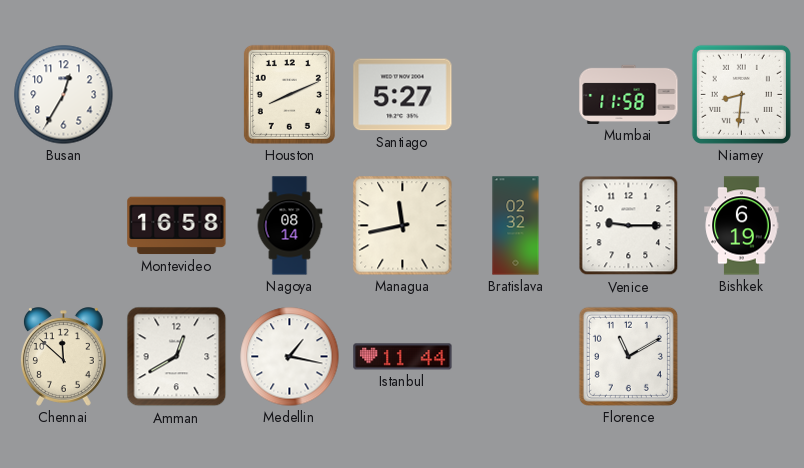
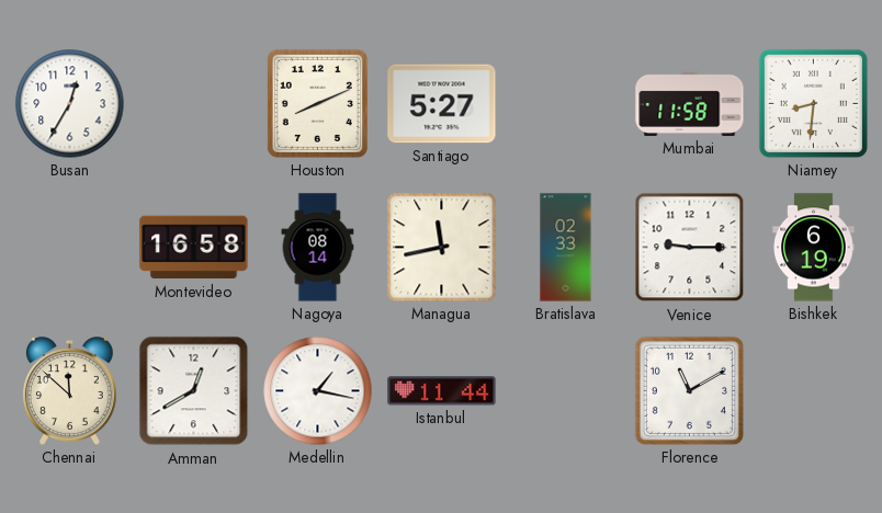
Bratislava: 02:32 -> 02:33
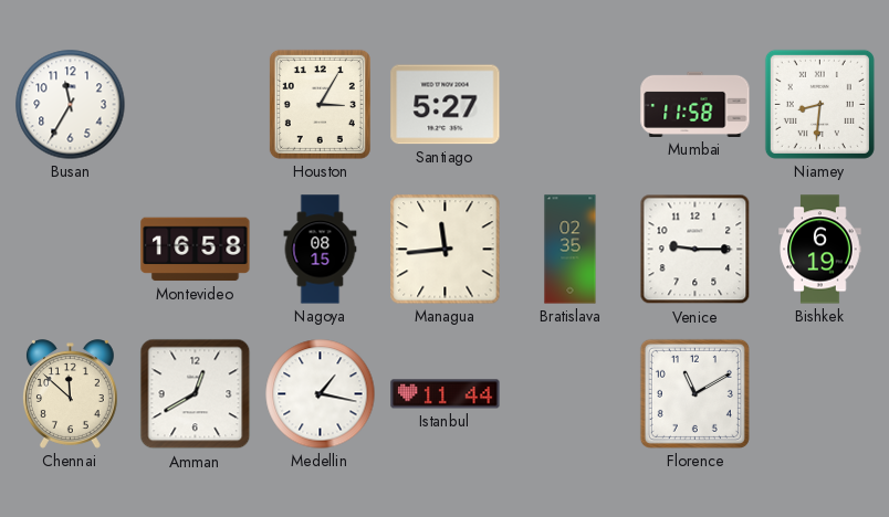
Busan: 12:35 -> 11:35
Houston: 8:11 -> 3:05
Nagoya: 08:14 -> 08:15
Managua: 11:43 -> 11:44
Bratislava: 02:33 -> 02:35
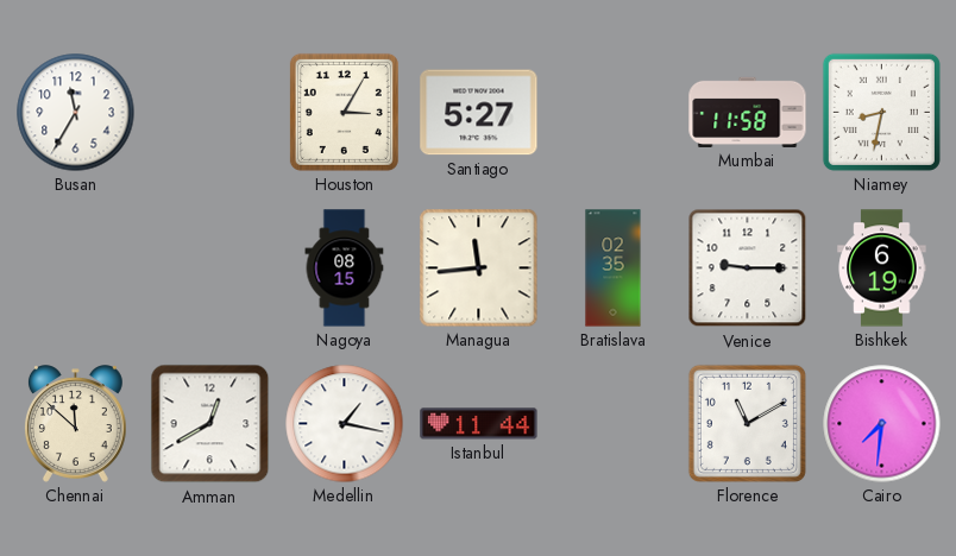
Niamey: 8:31 -> 8:32
Montevideo: 16:58 -> none
Cairo: none -> 7:31
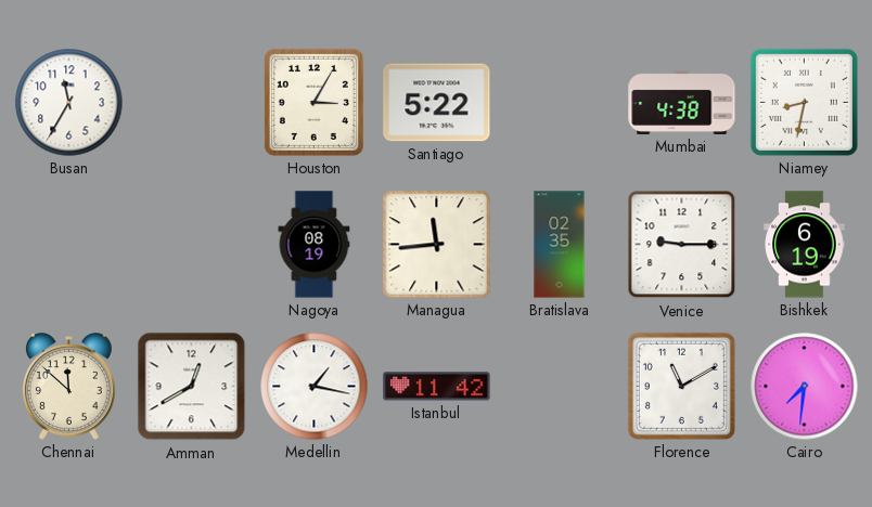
Santiago: 5:27 -> 5:22
Mumbai: 11:58 -> 4:38
Nagoya: 08:15 -> 08:19
Istanbul: 11:44 -> 11:42
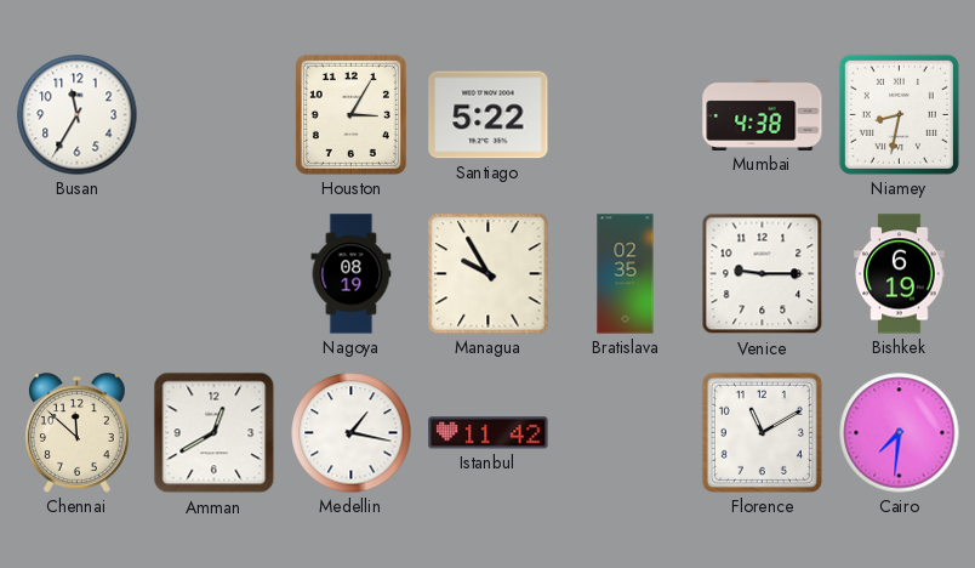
Managua: 11:44 -> 9:55
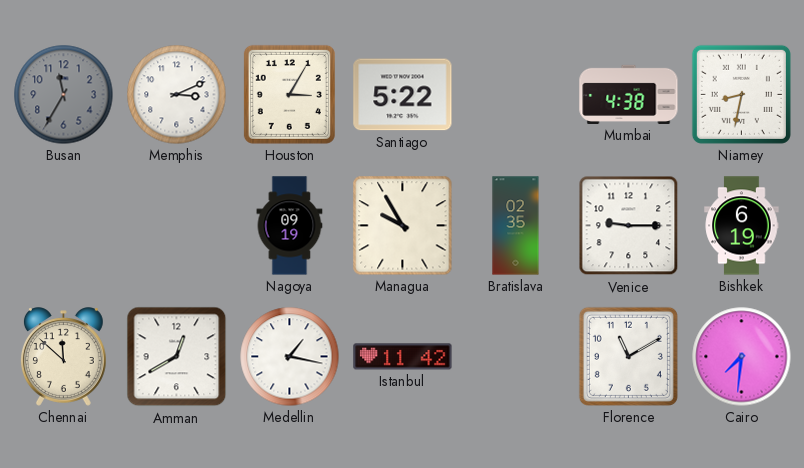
Busan dial: white -> grey
Memphis: none -> 3:11
Nagoya: 08:19 -> 09:19
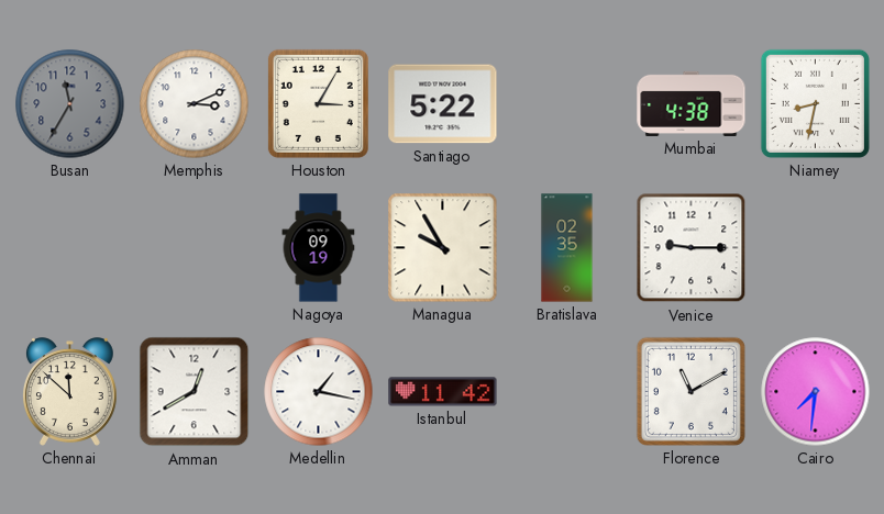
Bishkek: 6:19 -> none
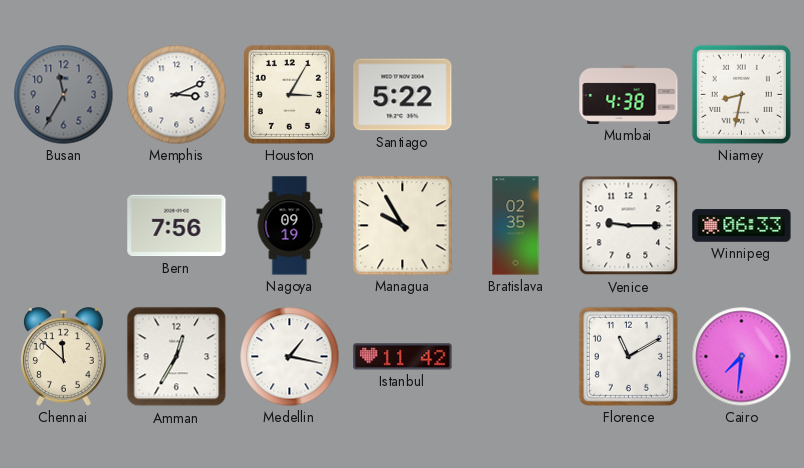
Bern: none -> 7:56
Winnipeg: none -> 06:33
Amman: 12:40 -> 12:35
